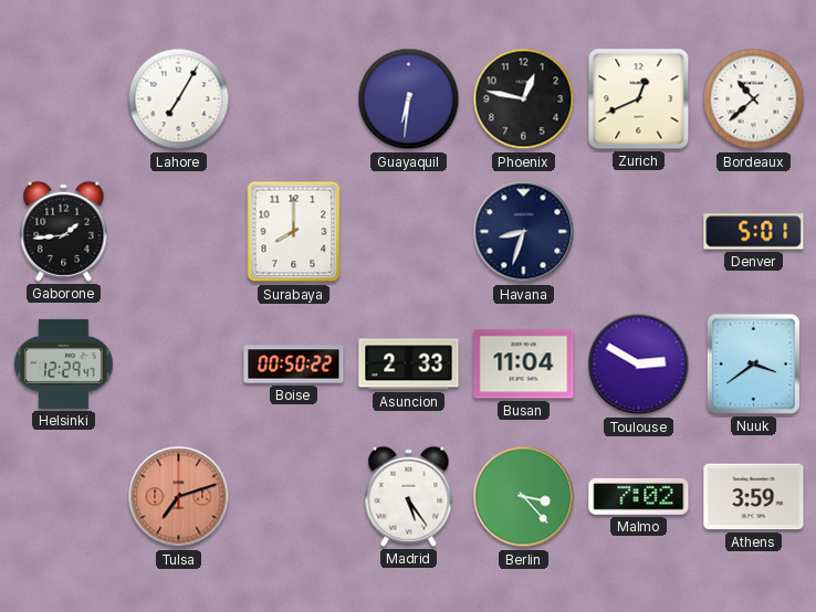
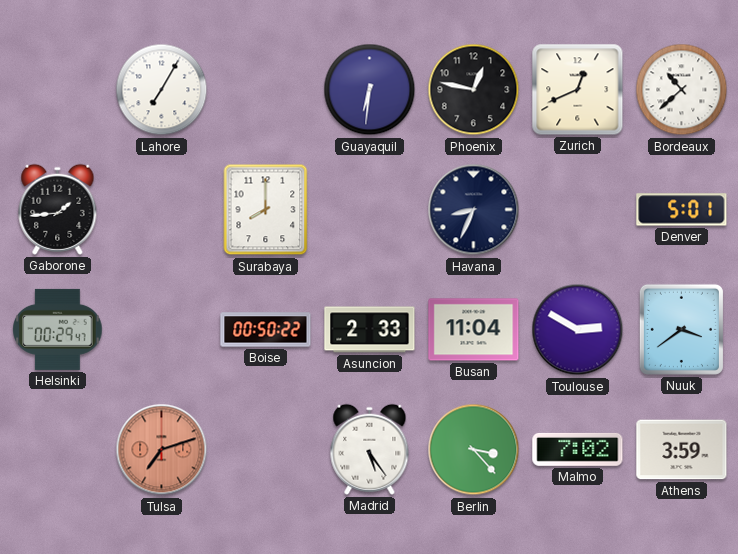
Havana: 8:33 -> 8:34
Helsinki: 12:29 -> 00:29
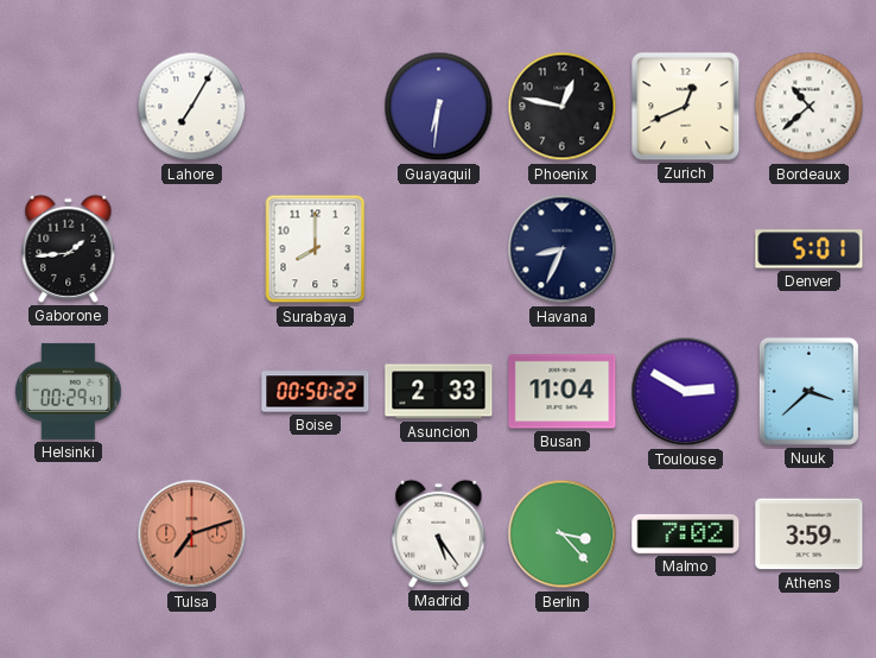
Nuuk: 3:39 -> 3:38
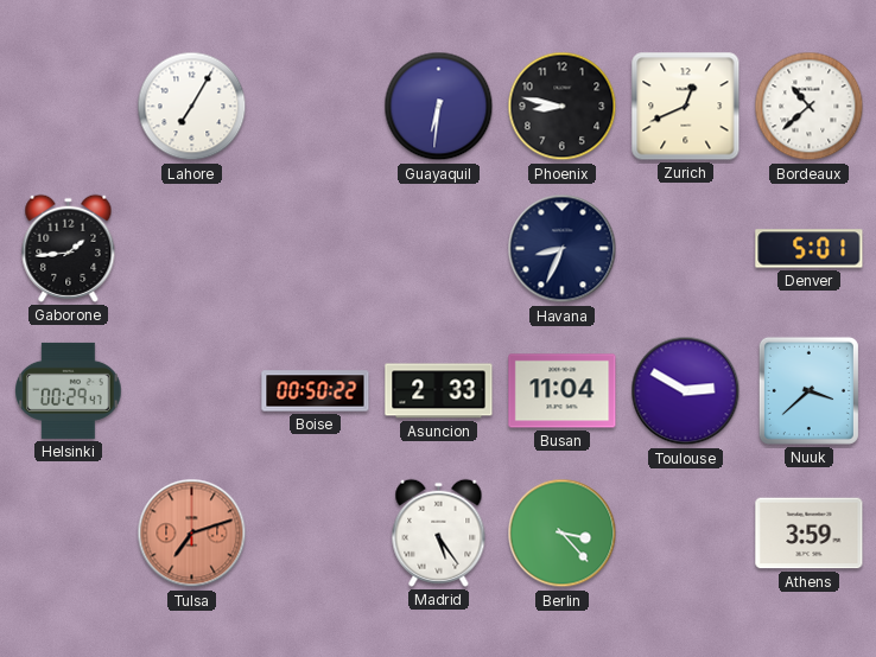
Phoenix: 12:47 -> 8:47
Surabaya: 8:00 -> none
Malmo: 7:02 -> none
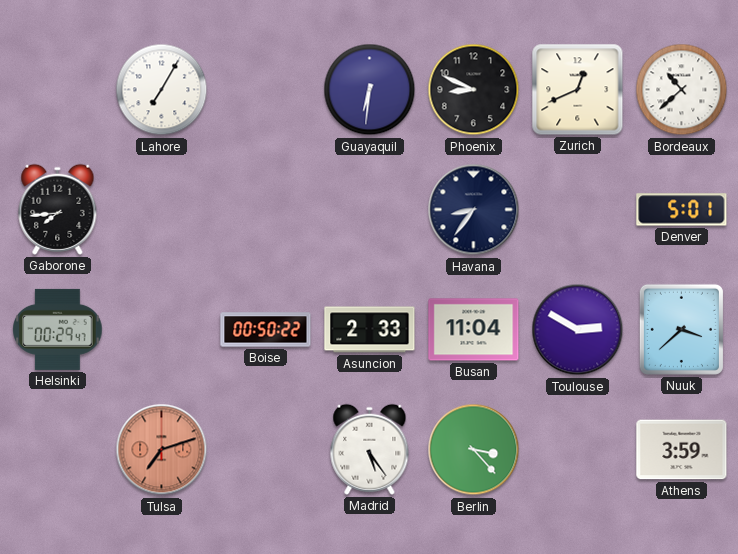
Phoenix: 8:47 -> 8:49
Gaborone: 1:44 -> 7:44
Havana: 8:34 -> 8:36
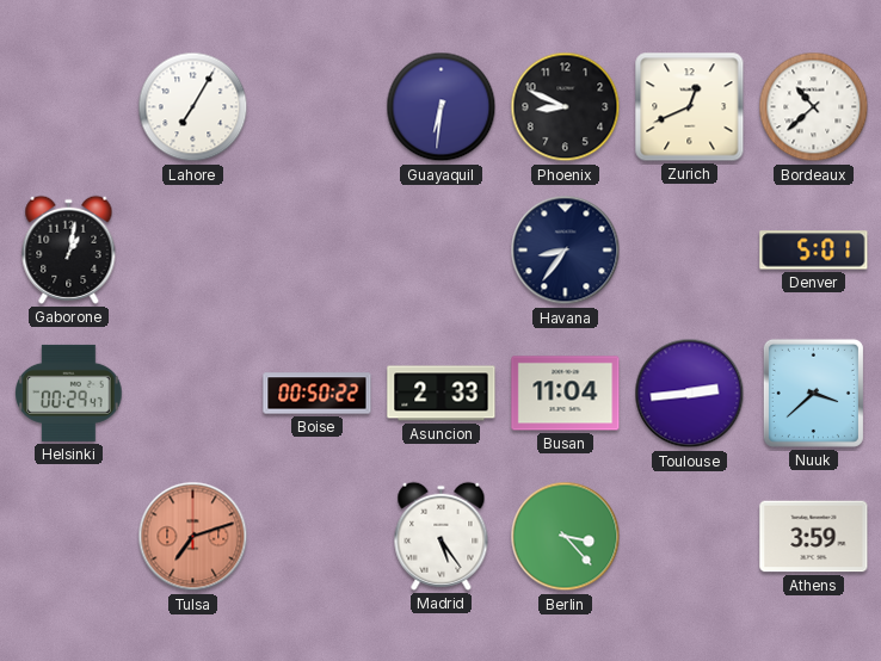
Gaborone: 7:44 -> 1:02
Toulouse: 2:50 -> 2:44
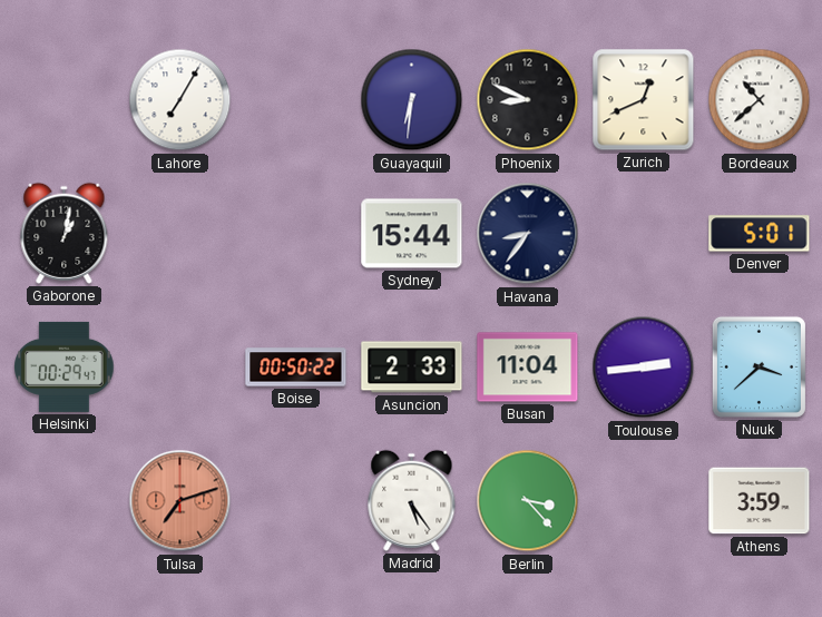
Sydney: none -> 15:44
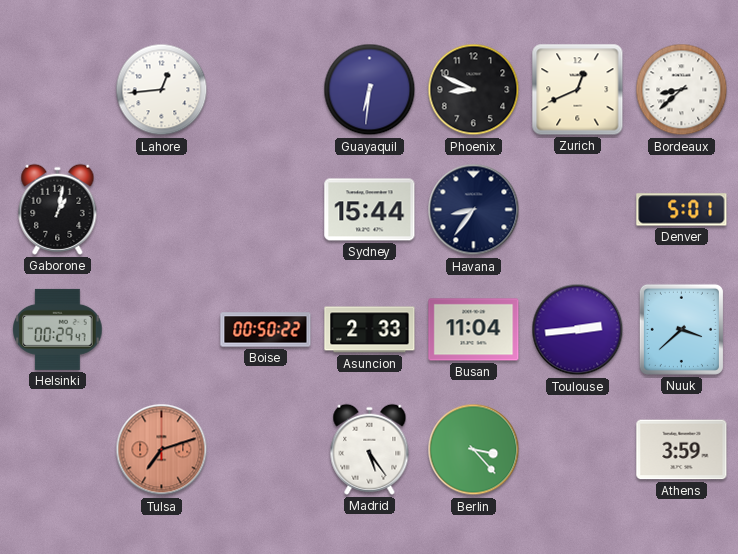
Lahore: 7:05 -> 12:44
Bordeaux: 10:38 -> 8:38
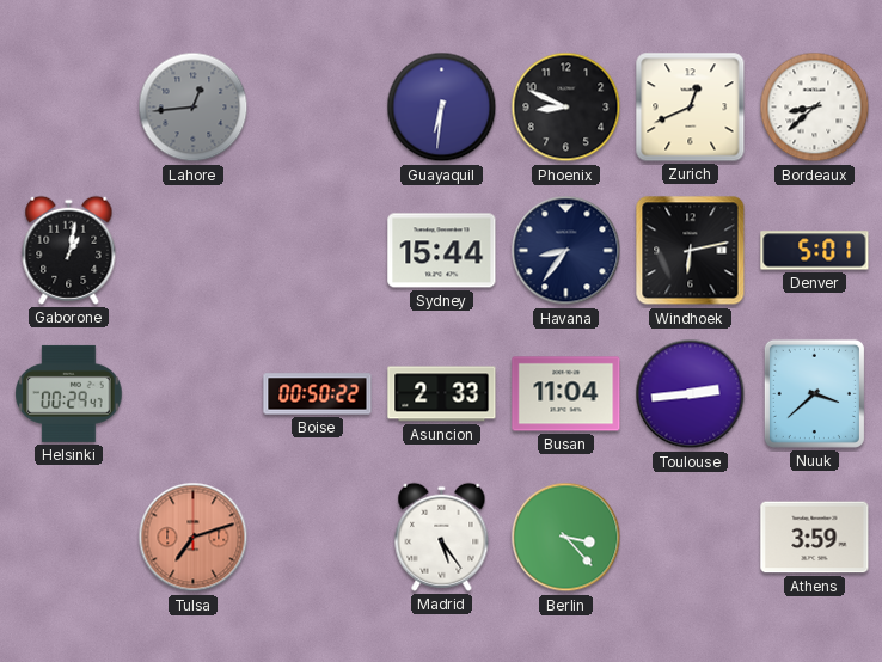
Lahore dial: white -> grey
Windhoek: none -> 6:13
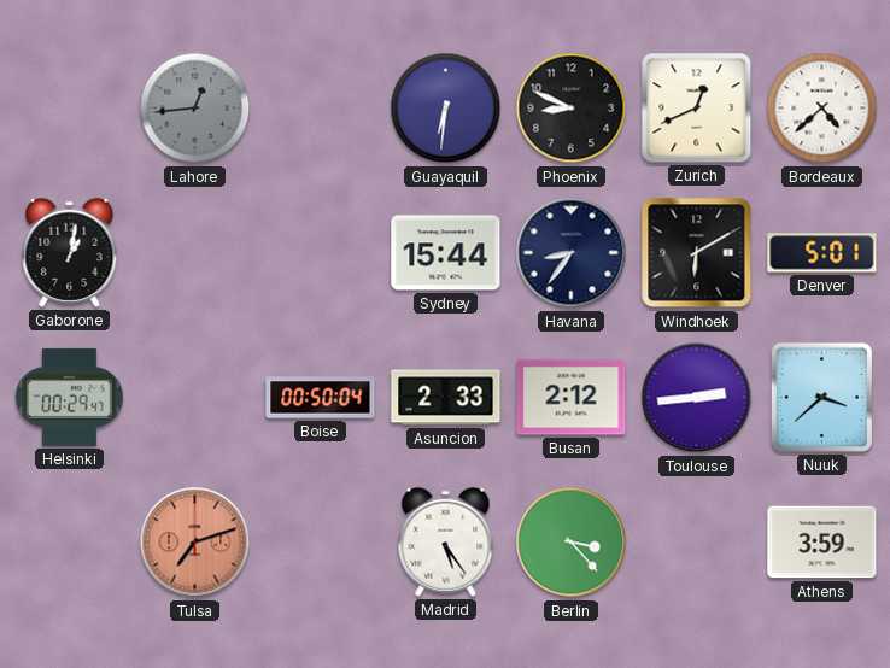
Bordeaux: 8:38 -> 4:38
Windhoek: 6:13 -> 6:10
Boise: 00:50:22 -> 00:50:04
Busan: 11:04 -> 2:12
